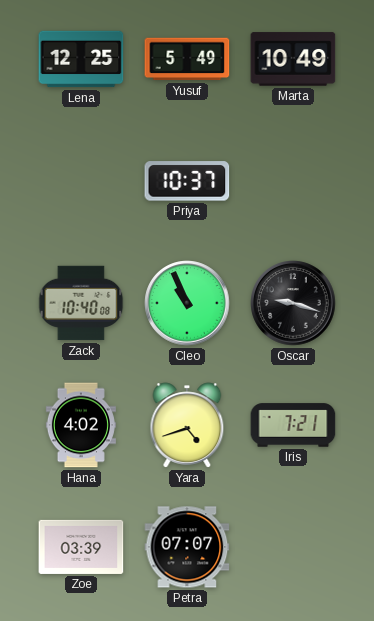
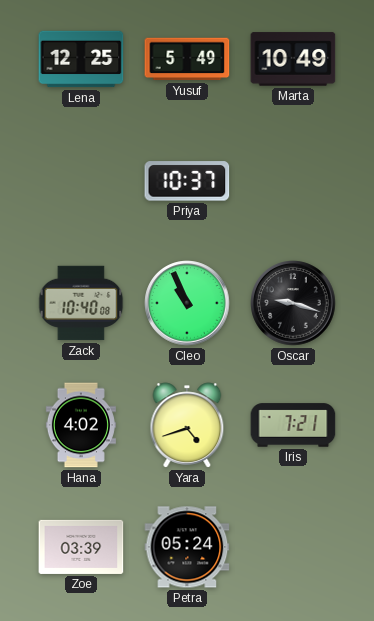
Petra: 07:07 -> 05:24
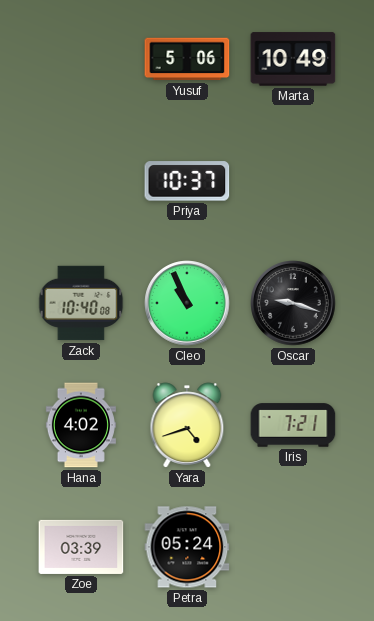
Lena: 12:25 -> none
Yusuf: 5:49 -> 5:06
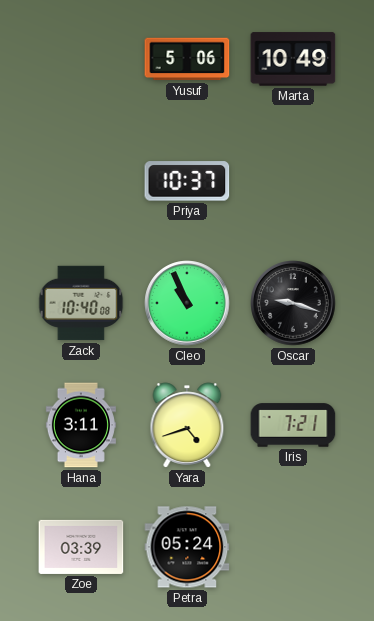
Hana: 4:02 -> 3:11
